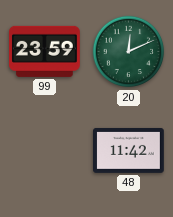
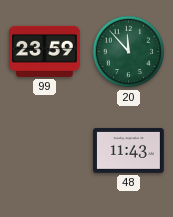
20: 12:11 -> 11:53
48: 11:42 -> 11:43
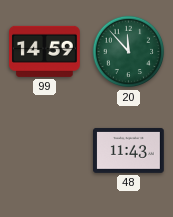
99: 23:59 -> 14:59
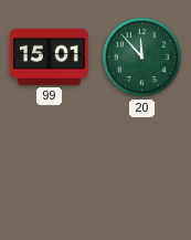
99: 14:59 -> 15:01
48: 11:43 -> none
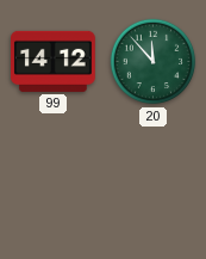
99: 15:01 -> 14:12
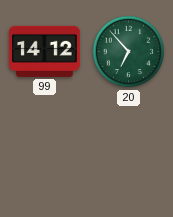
20: 11:53 -> 6:53
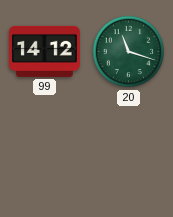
20: 6:53 -> 11:18
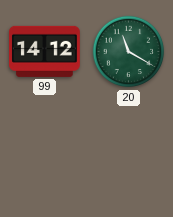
20: 11:18 -> 11:20
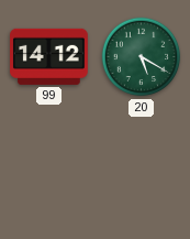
20: 11:20 -> 5:20
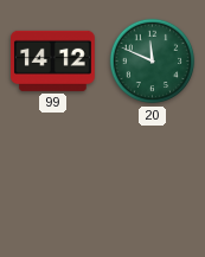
20: 5:20 -> 11:49
